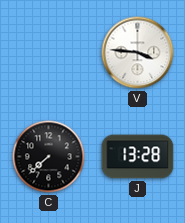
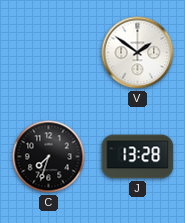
V: 3:46 -> 1:51
C: 7:38 -> 7:33
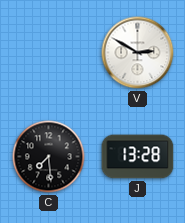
V: 1:51 -> 2:50
C: 7:33 -> 7:29
